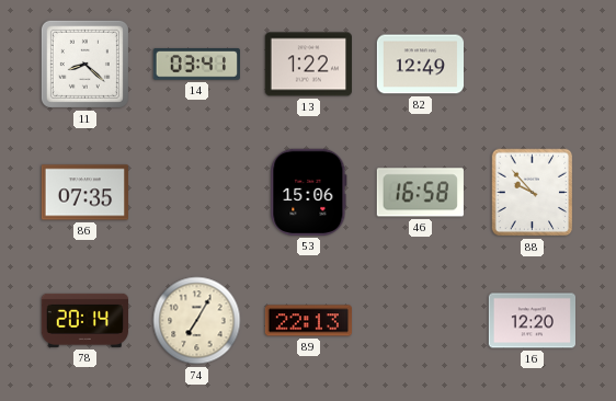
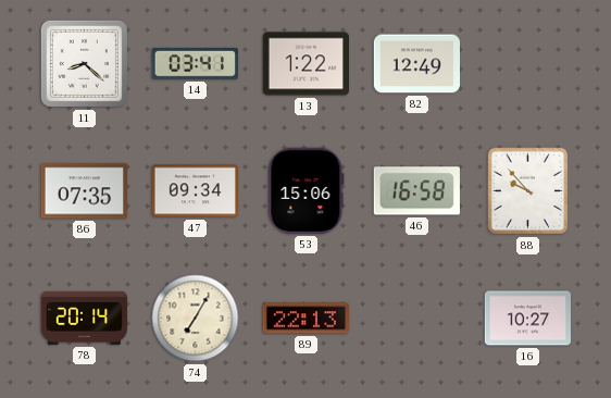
47: none -> 09:34
16: 12:20 -> 10:27
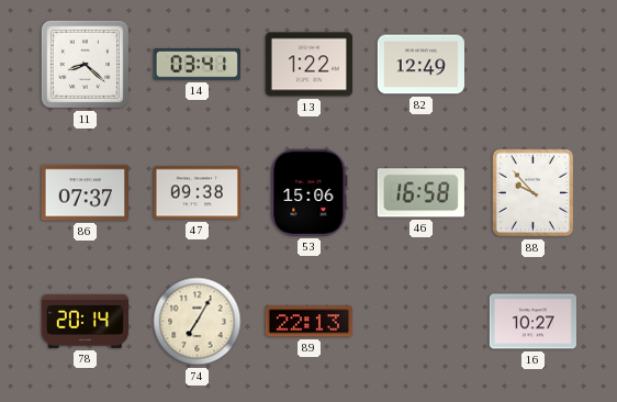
86: 07:35 -> 07:37
47: 09:34 -> 09:38
